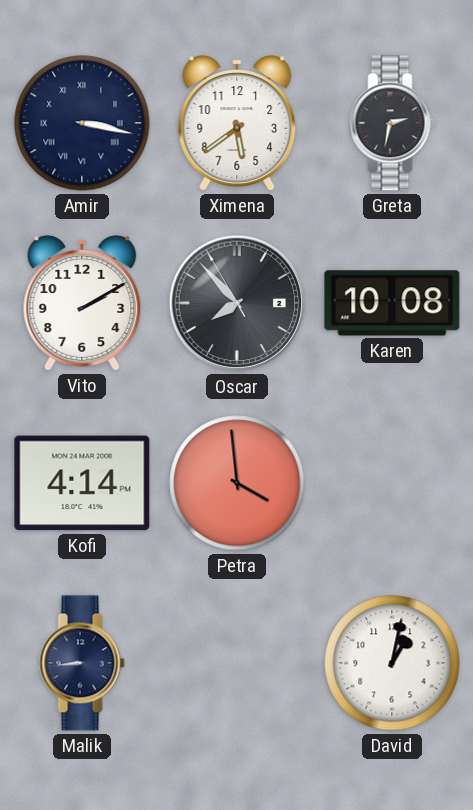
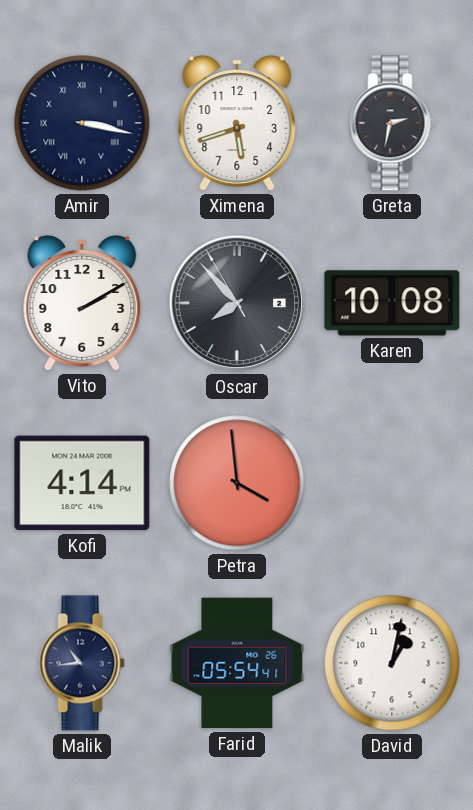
Ximena: 5:39 -> 5:42
Malik: 8:44 -> 10:44
Farid: none -> 05:54
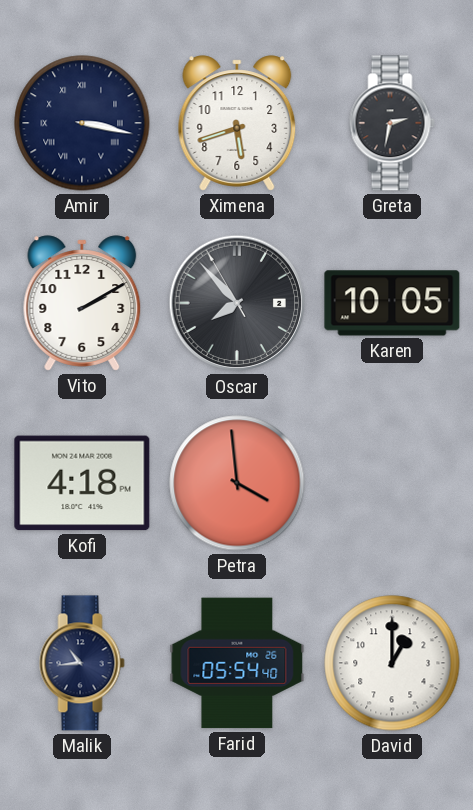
Karen: 10:08 -> 10:05
Kofi: 4:14 -> 4:18
Farid: 05:54:41 -> 05:54:40
David: 1:02 -> 1:00
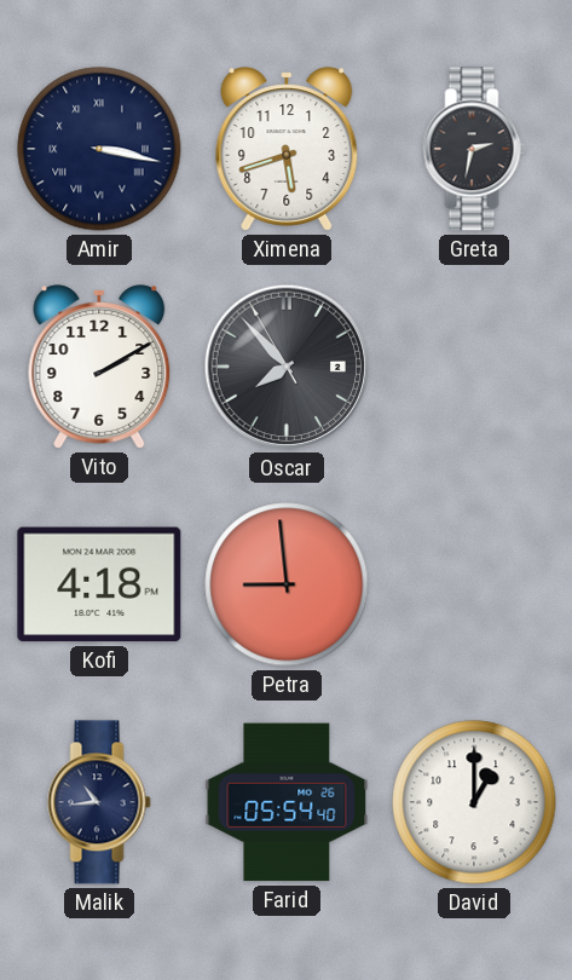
Karen: 10:05 -> none
Petra: 3:59 -> 8:59
